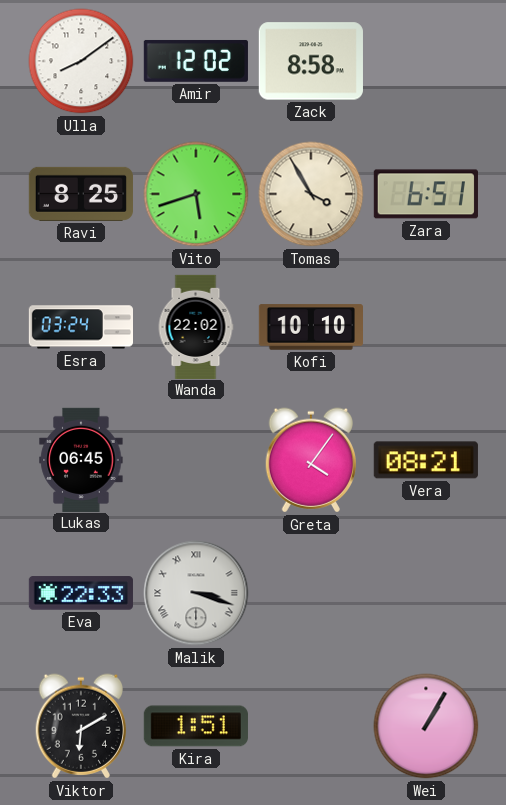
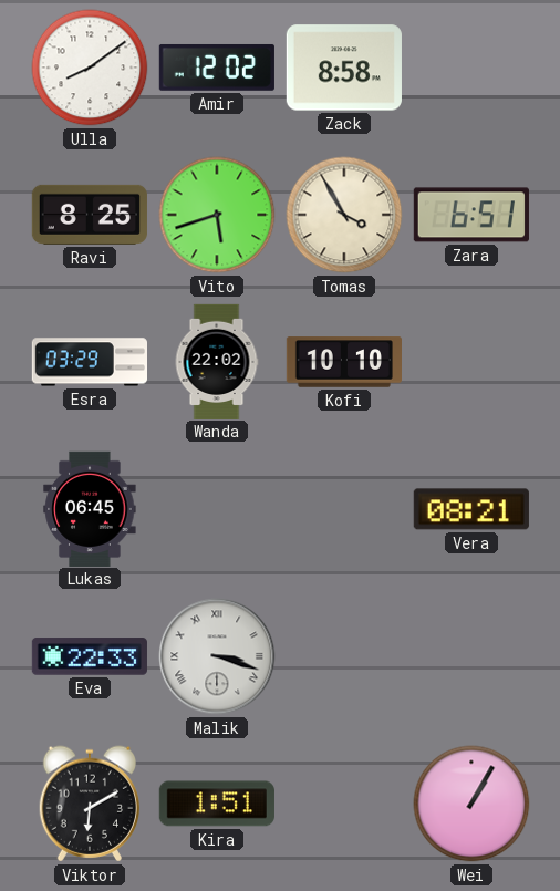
Esra: 03:24 -> 03:29
Greta: 4:06 -> none
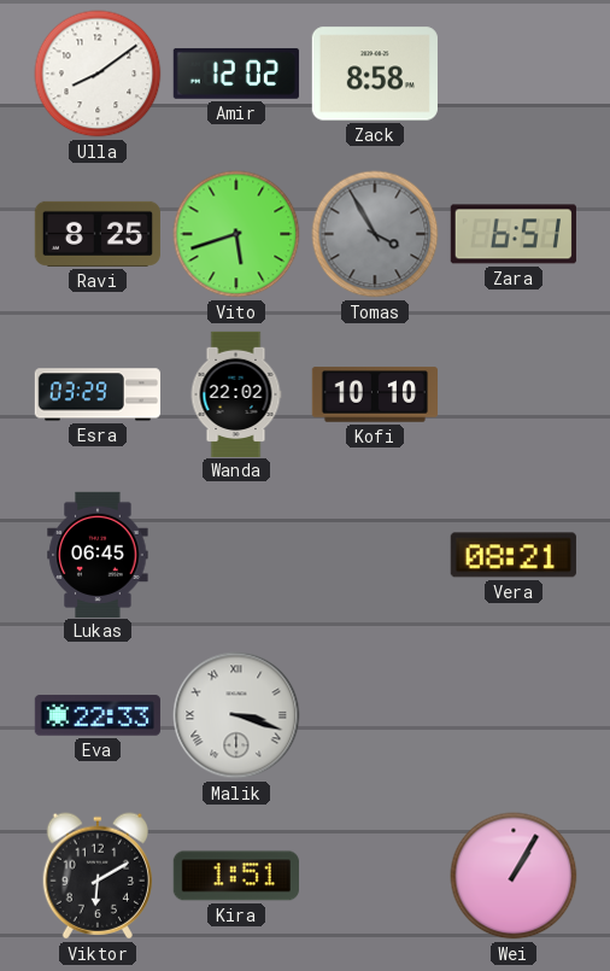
Tomas dial: cream -> grey
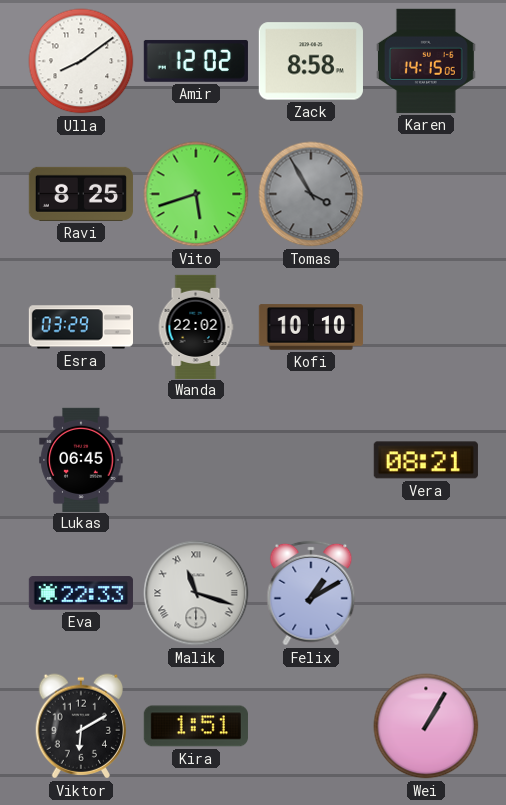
Karen: none -> 14:15
Zara: 6:51 -> none
Malik: 3:18 -> 11:18
Felix: none -> 1:10
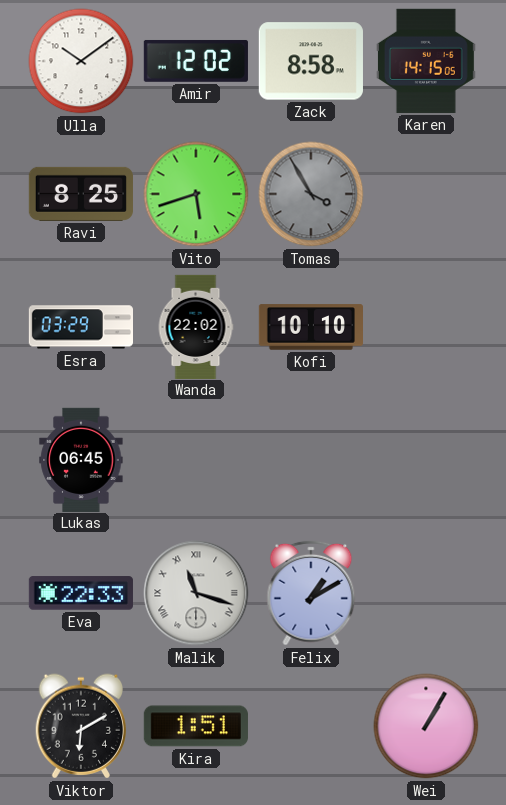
Ulla: 8:09 -> 10:09
Vera: 08:21 -> none
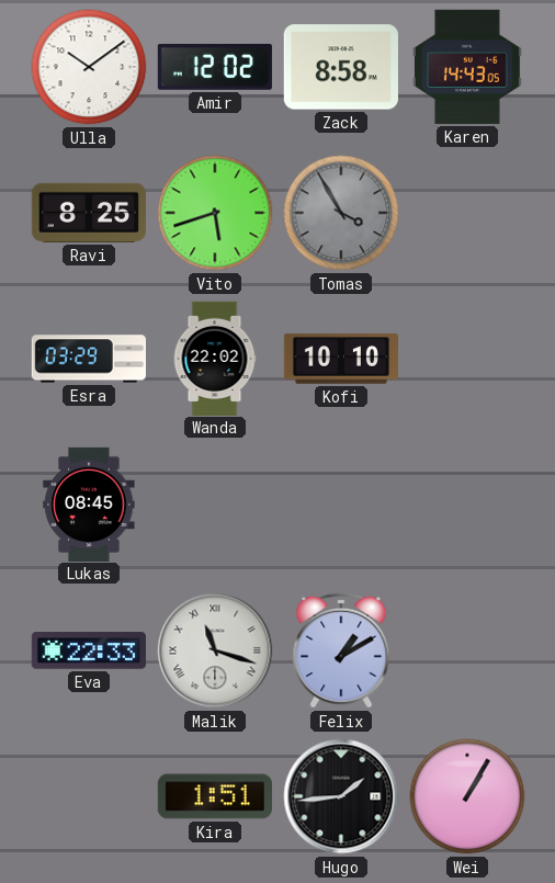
Karen: 14:15 -> 14:43
Lukas: 06:45 -> 08:45
Viktor: 6:10 -> none
Hugo: none -> 1:44
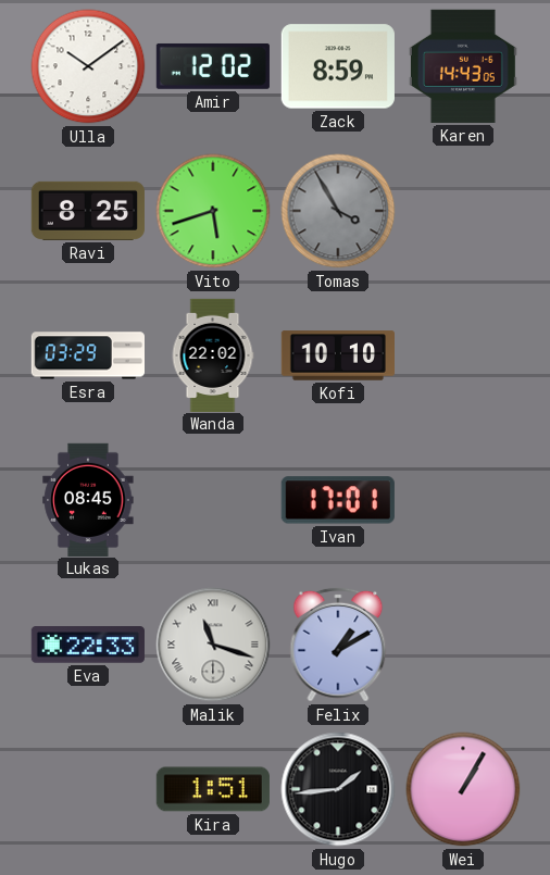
Zack: 8:58 -> 8:59
Ivan: none -> 17:01
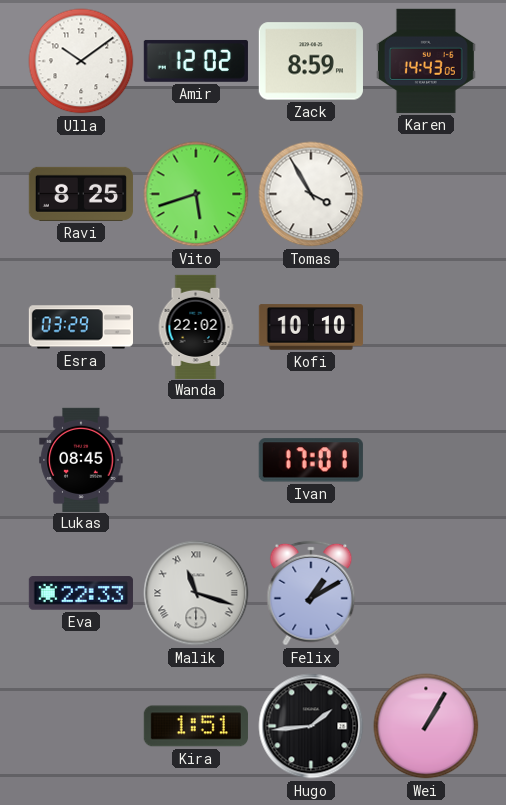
Tomas dial: grey -> white
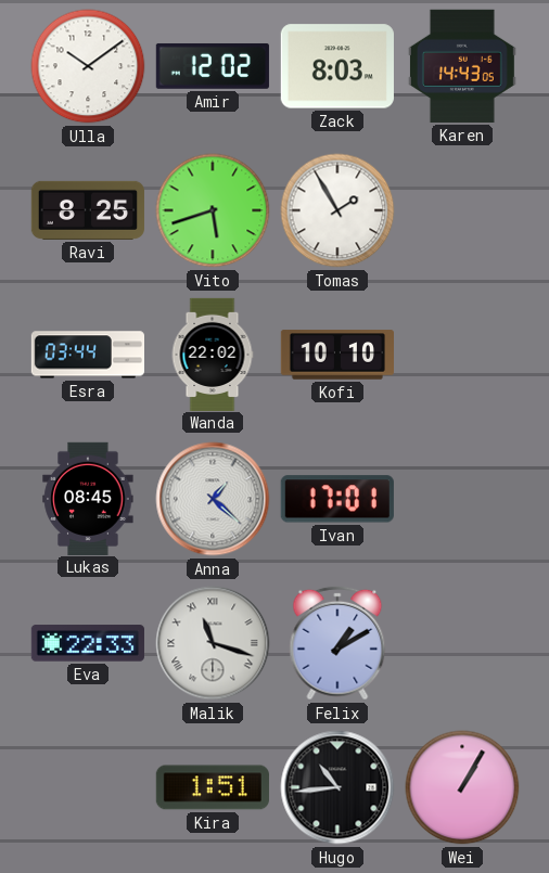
Zack: 8:59 -> 8:03
Tomas: 3:55 -> 1:55
Esra: 03:29 -> 03:44
Anna: none -> 1:22
Hugo: 1:44 -> 10:44
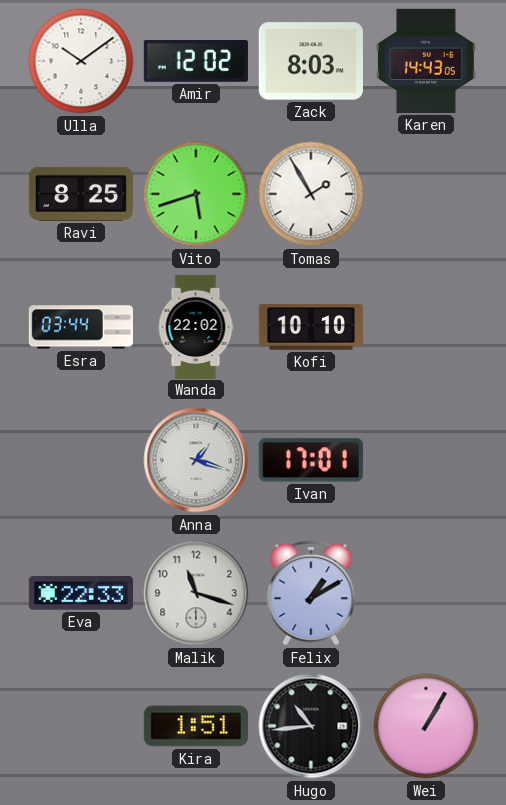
Lukas: 08:45 -> none
Anna: 1:22 -> 1:18
Malik numerals: Roman -> Arabic
